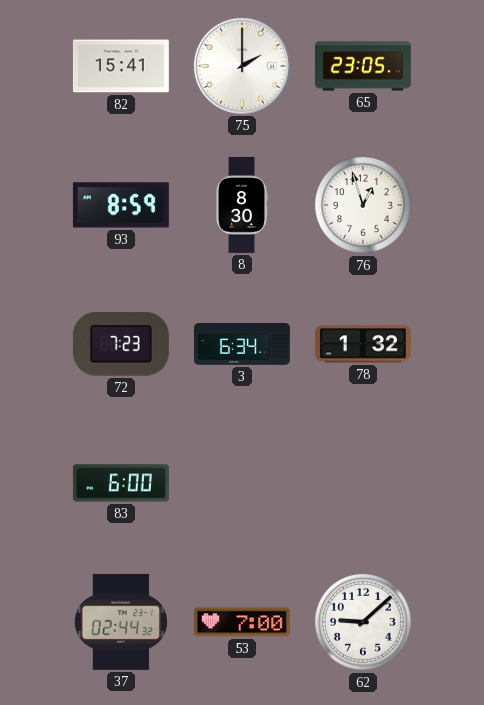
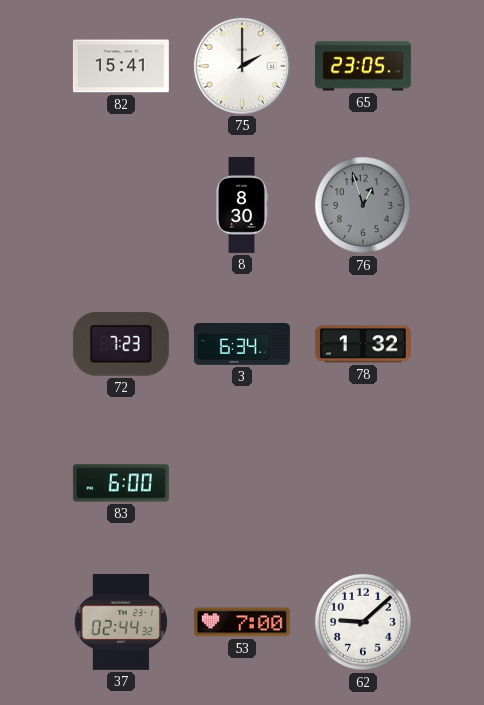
93: 8:59 -> none
76 dial: white -> grey
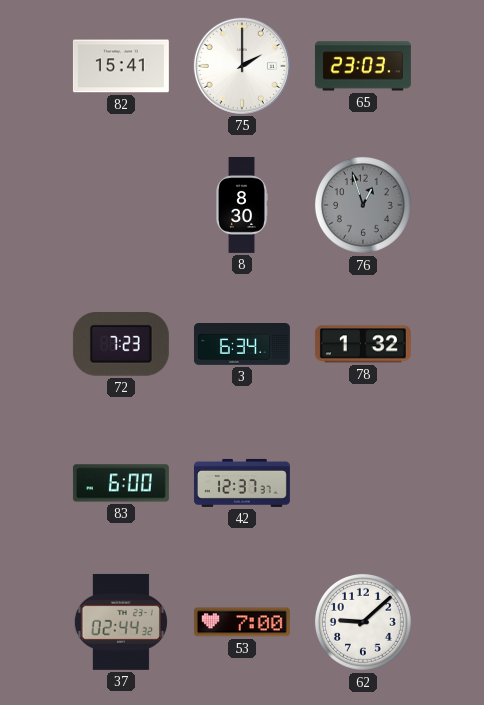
65: 23:05 -> 23:03
42: none -> 12:37
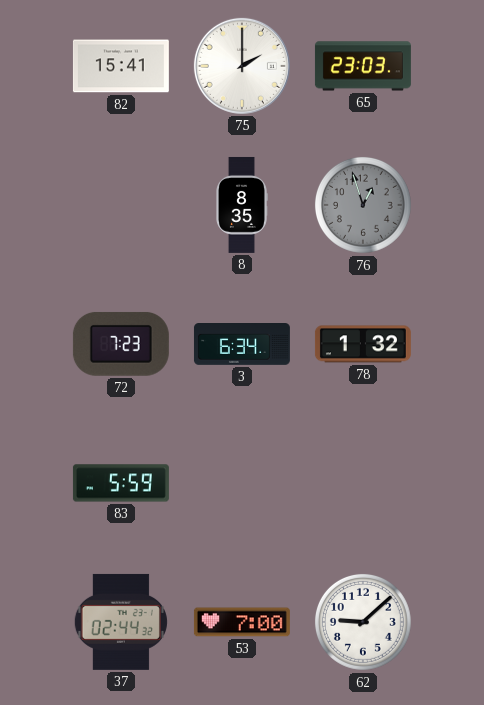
8: 8:30 -> 8:35
83: 6:00 -> 5:59
42: 12:37 -> none
